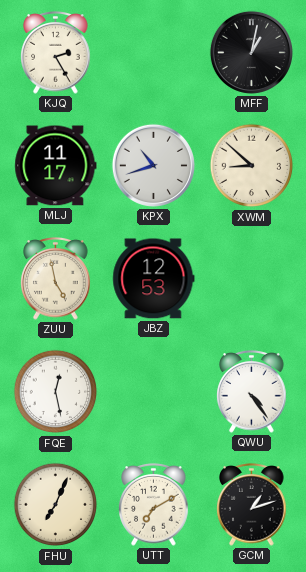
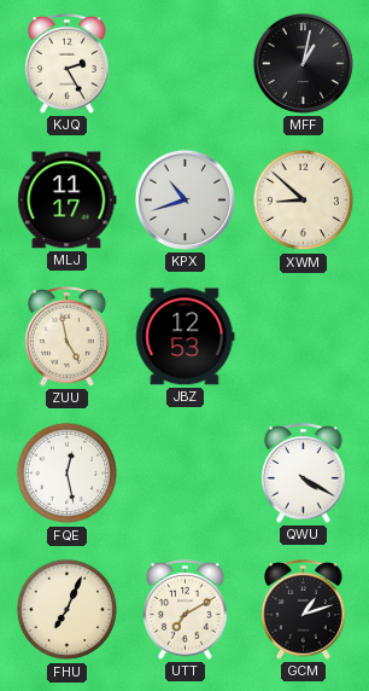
QWU: 4:24 -> 4:20
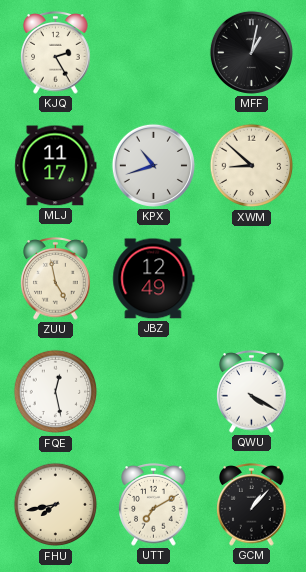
JBZ: 12:53 -> 12:49
FHU: 7:04 -> 7:43
GCM: 1:12 -> 1:07
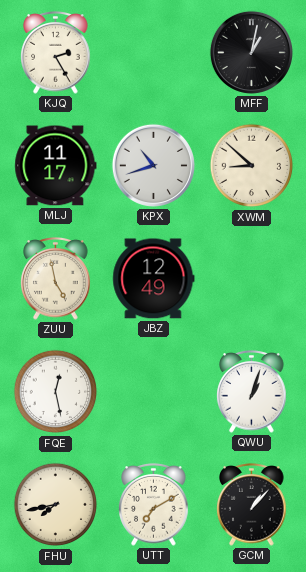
QWU: 4:20 -> 1:03
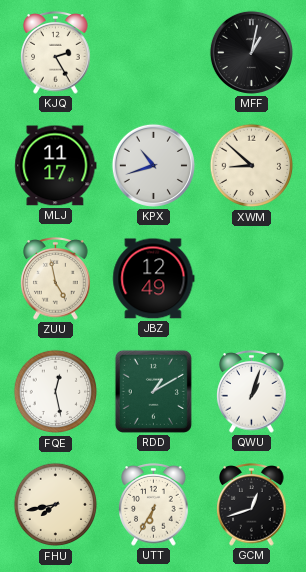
RDD: none -> 1:10
UTT: 7:10 -> 6:35
GCM: 1:07 -> 12:42
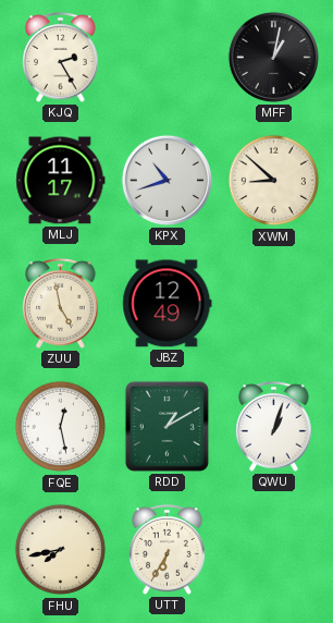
GCM: 12:42 -> none
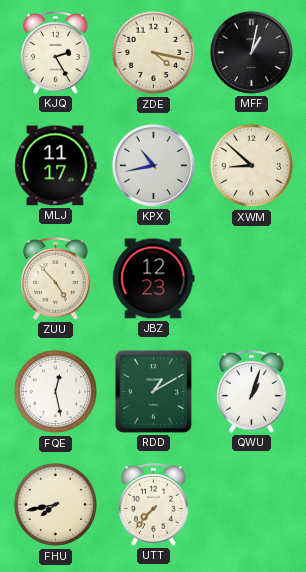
ZDE: none -> 4:17
KPX: 10:42 -> 10:43
ZUU: 4:58 -> 4:53
JBZ: 12:49 -> 12:23
UTT: 6:35 -> 7:37
